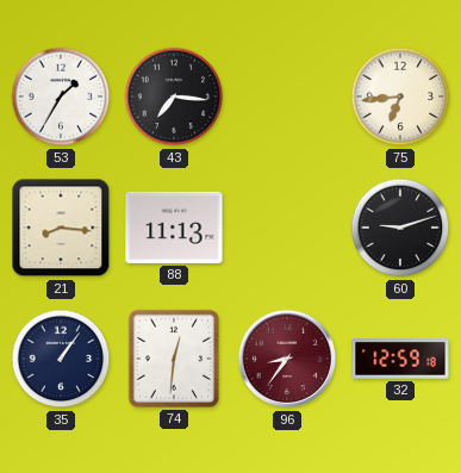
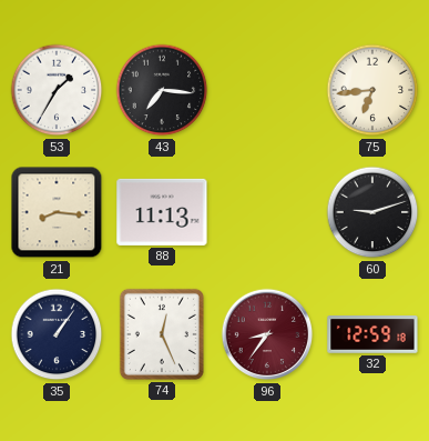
74: 12:31 -> 12:26
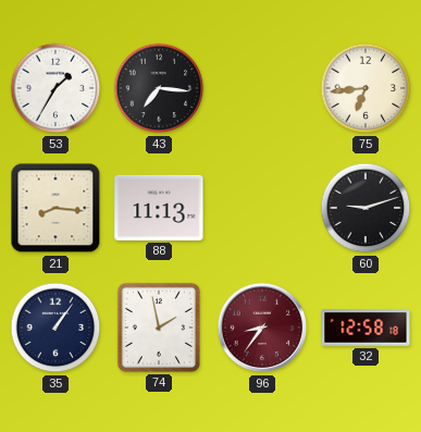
74: 12:26 -> 1:58
32: 12:59 -> 12:58
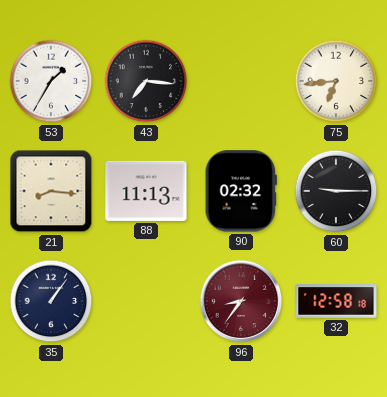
90: none -> 02:32
60: 9:12 -> 9:15
74: 1:58 -> none
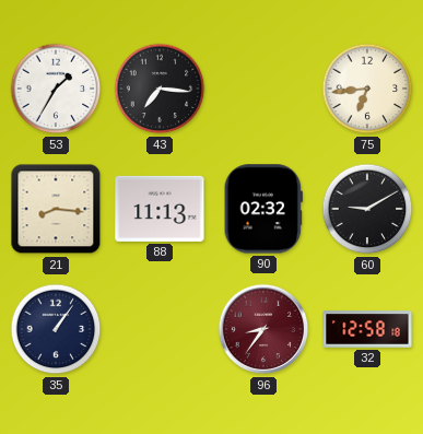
60: 9:15 -> 9:10
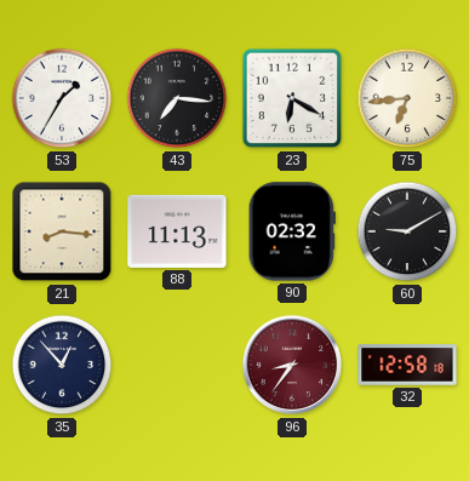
23: none -> 6:20
35: 1:06 -> 12:53
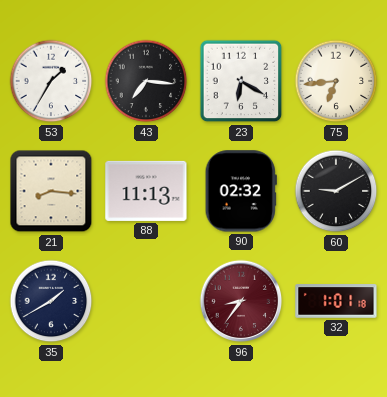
35: 12:53 -> 1:40
32: 12:58 -> 1:01
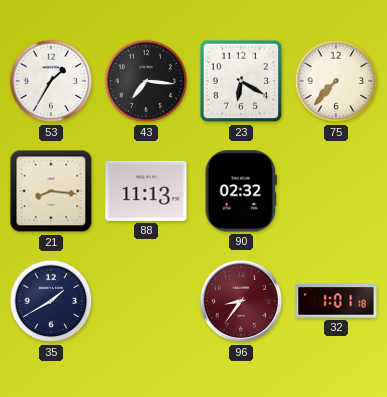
75: 6:44 -> 7:37
60: 9:10 -> none
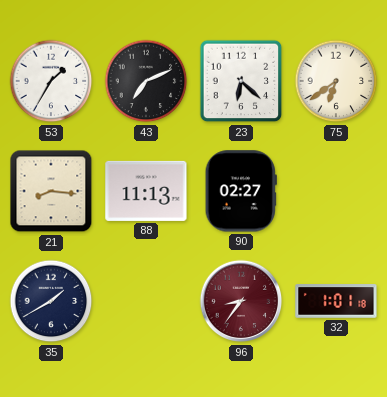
43: 7:16 -> 7:11
23: 6:20 -> 6:22
75: 7:37 -> 6:39
90: 02:32 -> 02:27
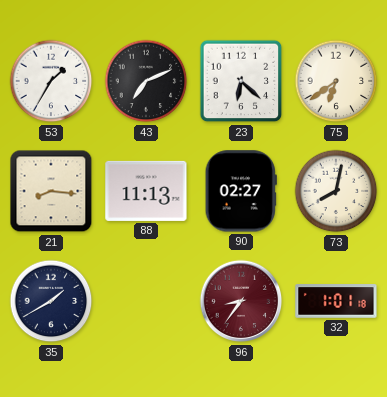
73: none -> 8:02
